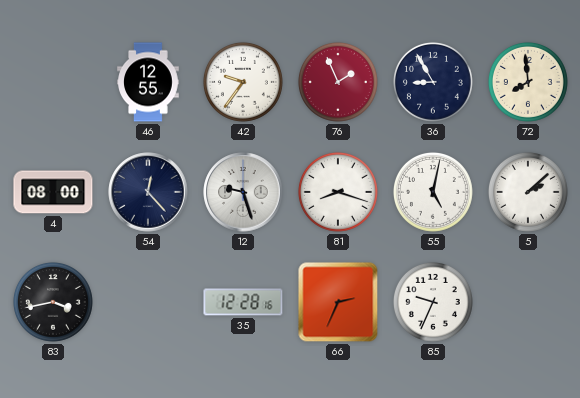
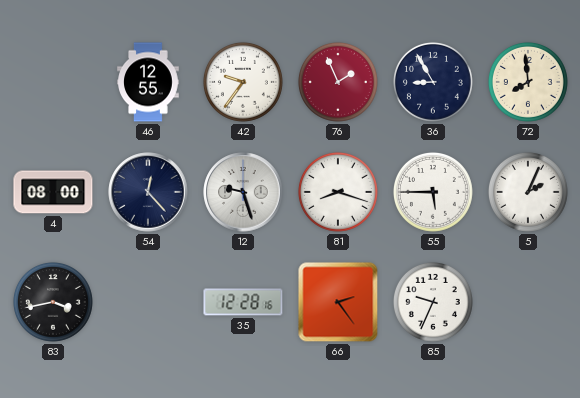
55: 5:02 -> 5:45
5: 2:08 -> 2:04
66: 2:34 -> 2:24
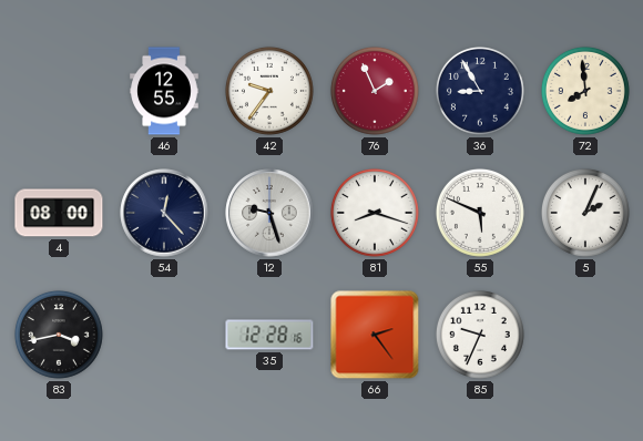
55: 5:45 -> 5:49
